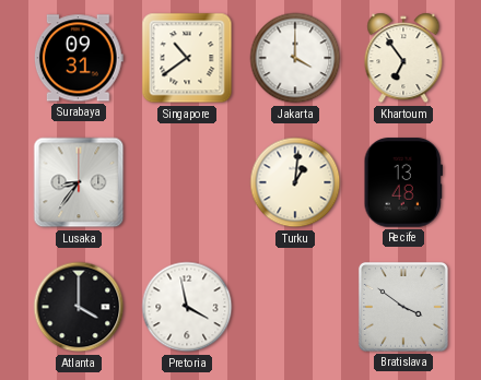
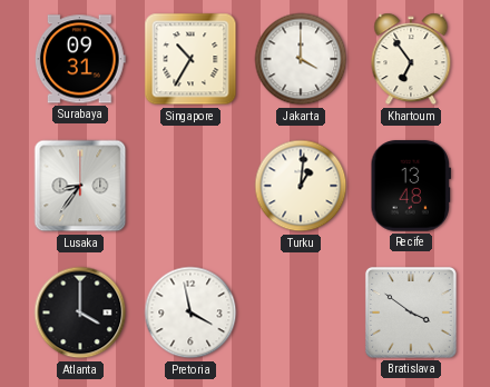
Singapore: 10:39 -> 10:35
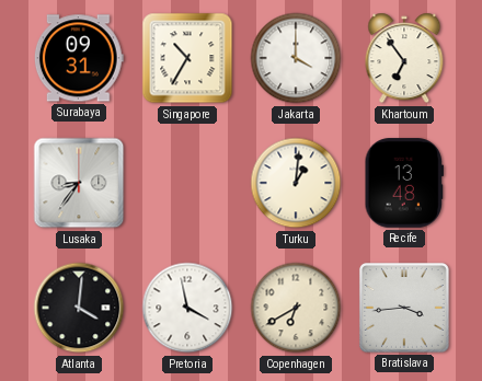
Atlanta: 4:00 -> 4:01
Copenhagen: none -> 6:40
Bratislava: 3:51 -> 3:44
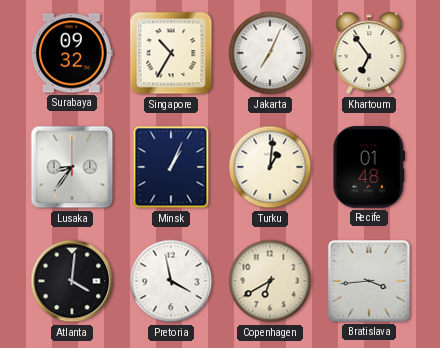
Surabaya: 09:31 -> 09:32
Jakarta: 4:00 -> 7:04
Minsk: none -> 1:04
Recife: 13:48 -> 01:48
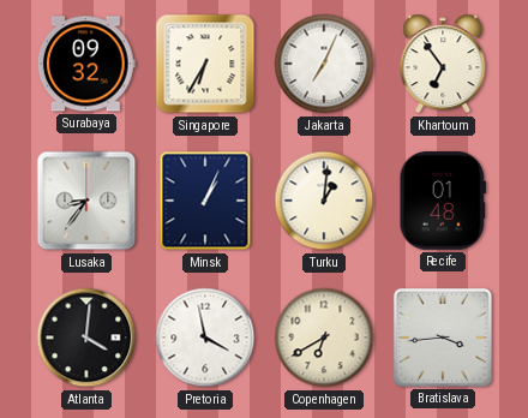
Singapore: 10:35 -> 6:35
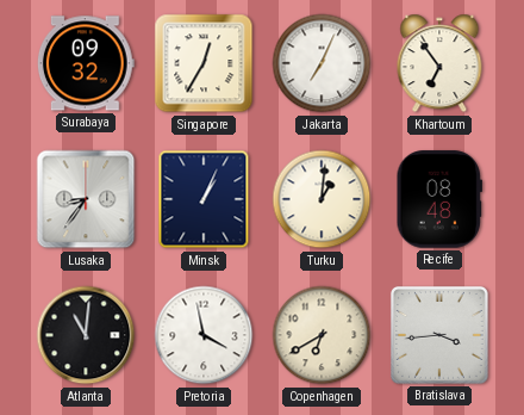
Singapore: 6:35 -> 12:35
Recife: 01:48 -> 08:48
Atlanta: 4:01 -> 11:01
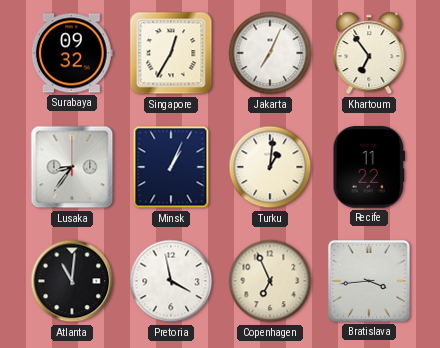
Recife: 08:48 -> 11:22
Copenhagen: 6:40 -> 6:56
